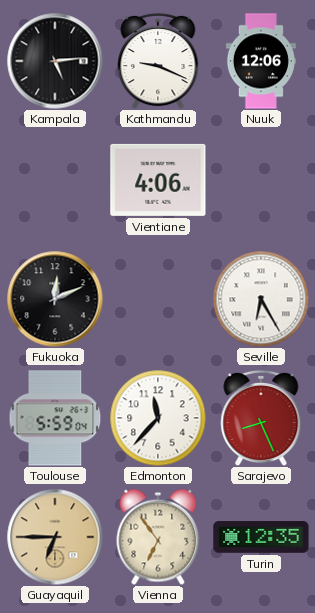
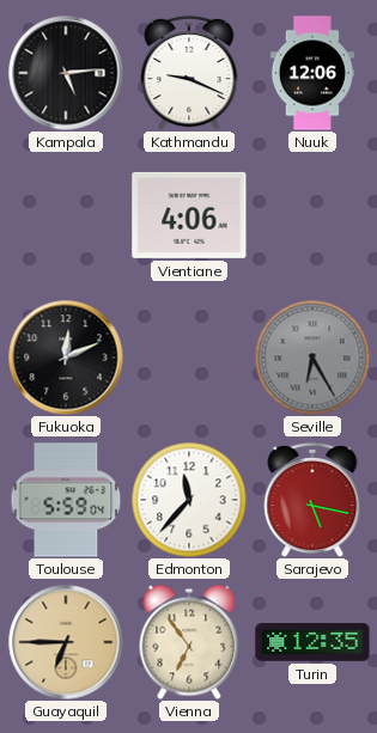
Seville dial: white -> grey
Sarajevo: 8:26 -> 5:17
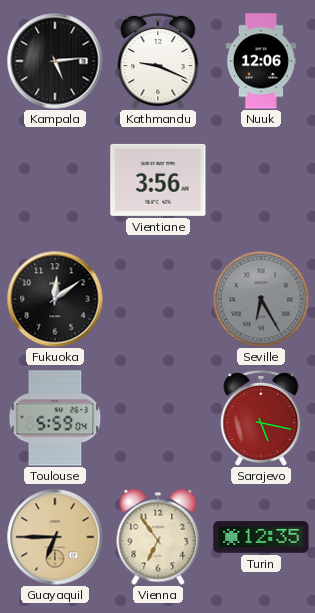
Vientiane: 4:06 -> 3:56
Fukuoka: 12:11 -> 12:09
Edmonton: 11:37 -> none
